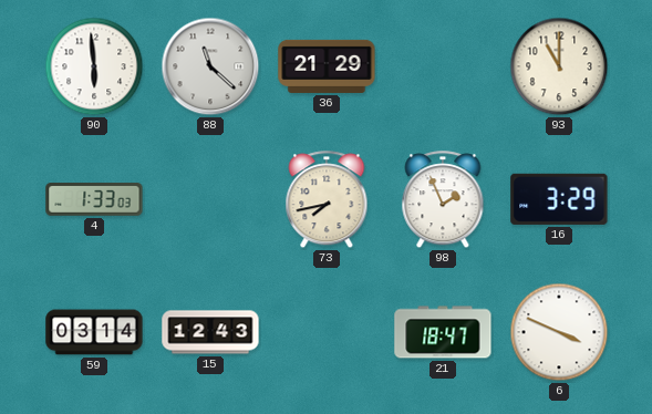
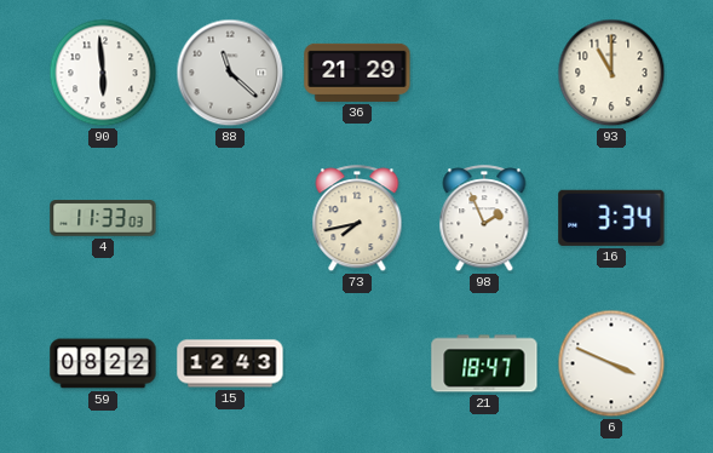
4: 1:33 -> 11:33
16: 3:29 -> 3:34
59: 03:14 -> 08:22
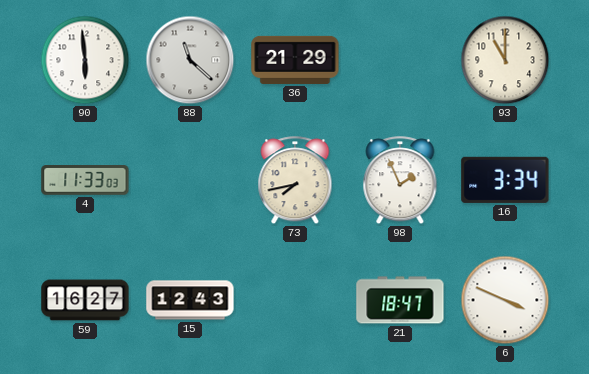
59: 08:22 -> 16:27
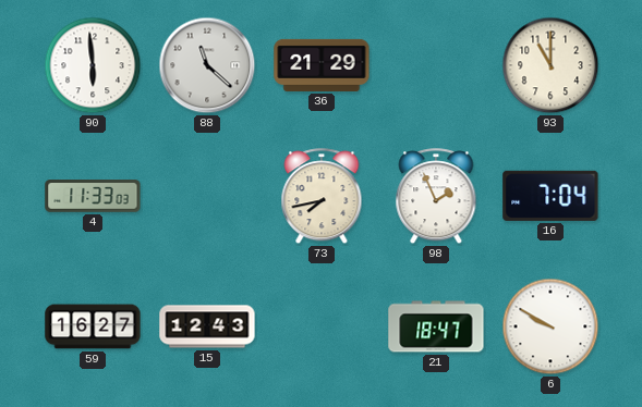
16: 3:34 -> 7:04
6: 3:49 -> 9:50
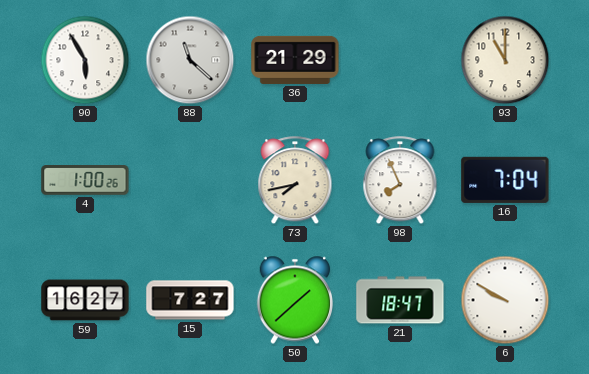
90: 5:59 -> 5:55
4: 11:33 -> 1:00
98: 1:56 -> 7:56
15: 12:43 -> 7:27
50: none -> 1:38
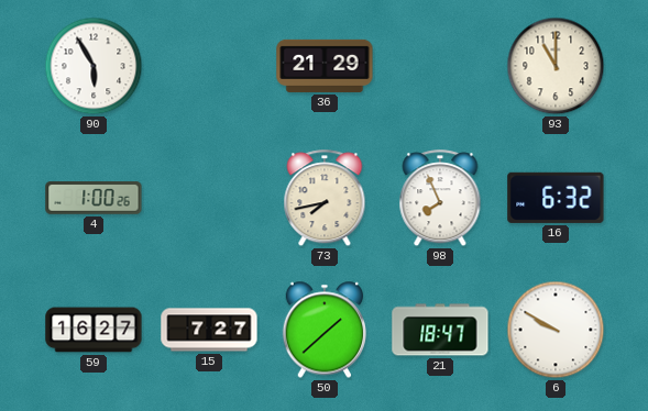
88: 11:22 -> none
16: 7:04 -> 6:32
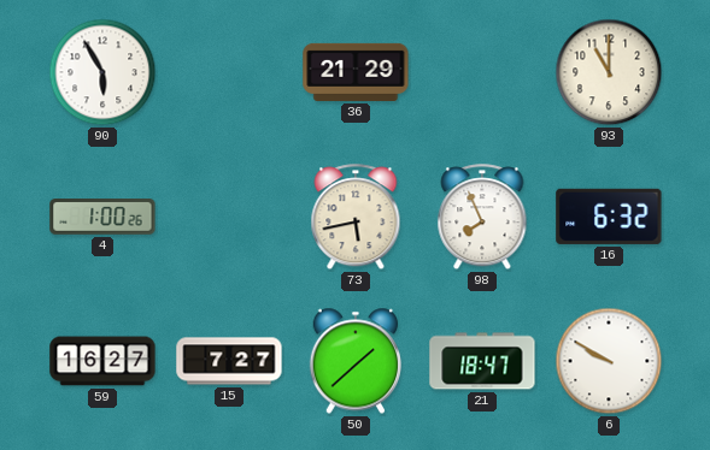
73: 7:43 -> 5:43
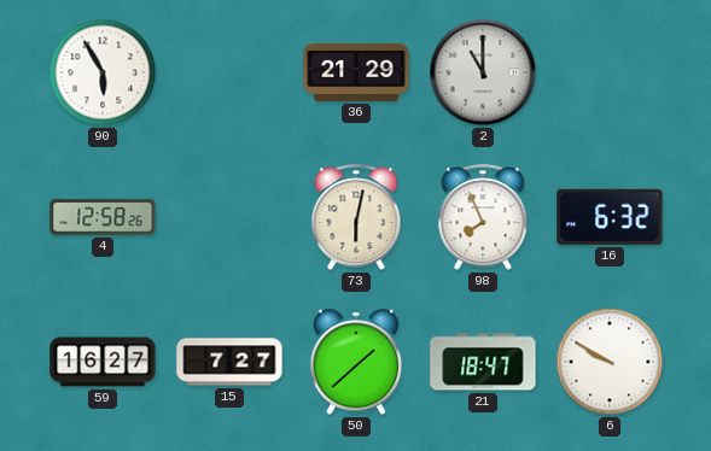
2: none -> 11:00
93: 11:00 -> none
4: 1:00 -> 12:58
73: 5:43 -> 6:02
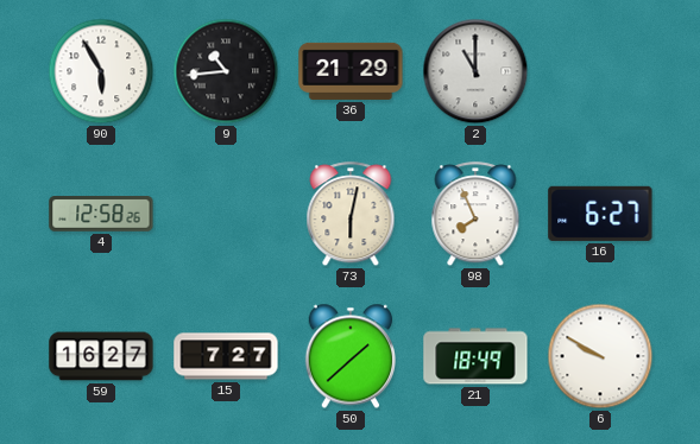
9: none -> 10:44
16: 6:32 -> 6:27
21: 18:47 -> 18:49
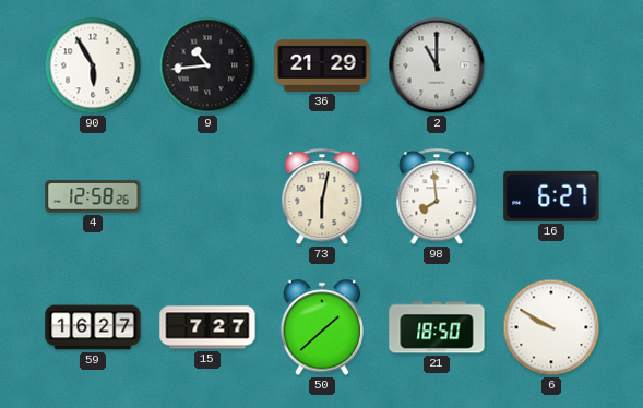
98: 7:56 -> 7:59
21: 18:49 -> 18:50
